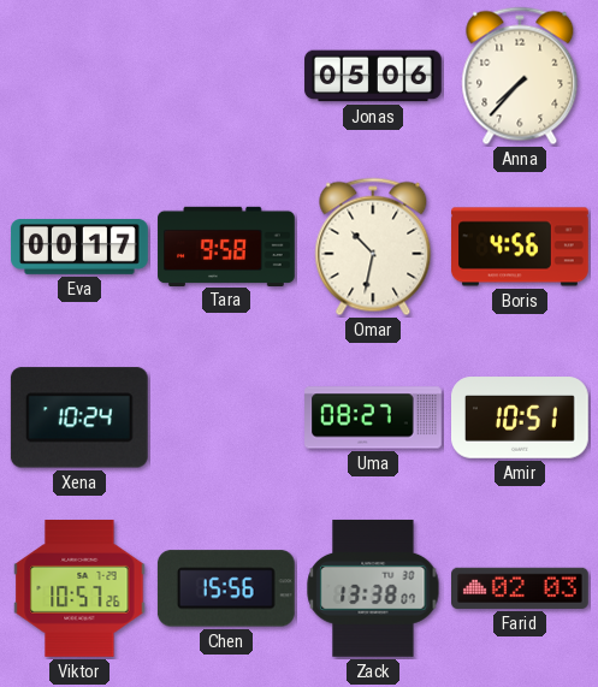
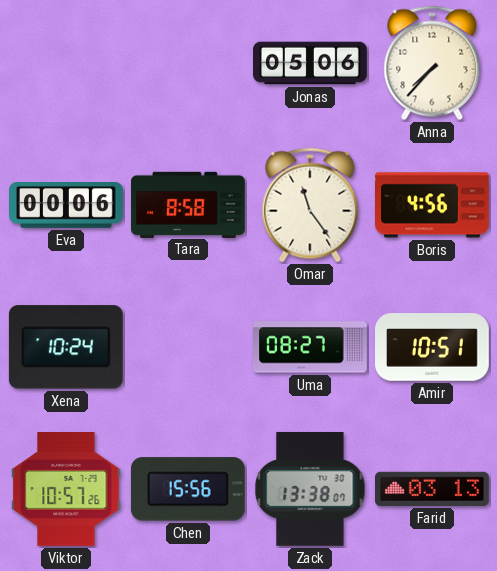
Eva: 00:17 -> 00:06
Tara: 9:58 -> 8:58
Omar: 10:32 -> 11:24
Farid: 02:03 -> 03:13
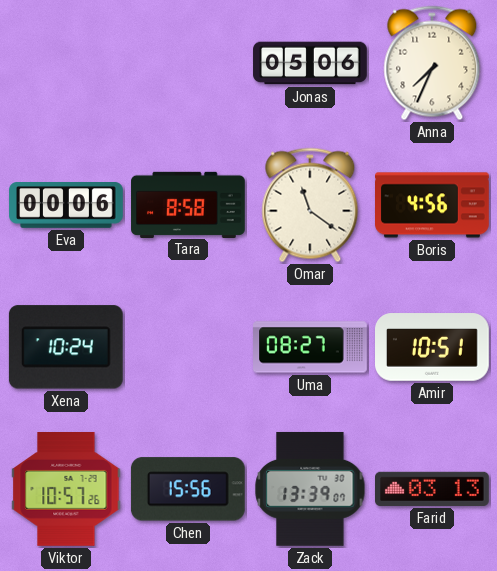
Anna: 7:37 -> 7:34
Omar: 11:24 -> 11:21
Zack: 13:38 -> 13:39
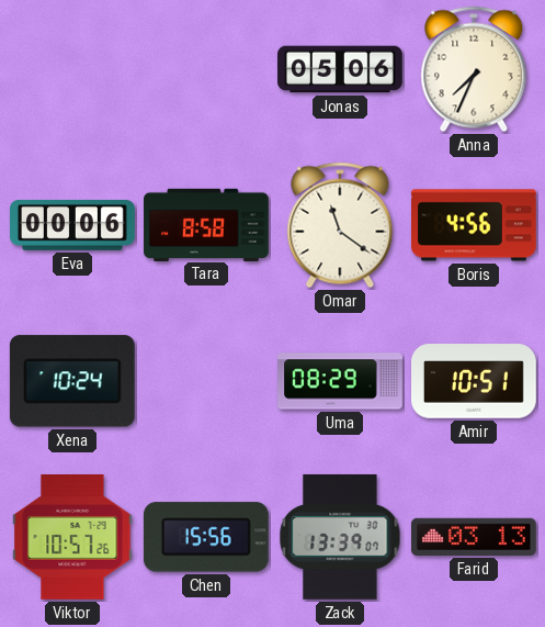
Uma: 08:27 -> 08:29
